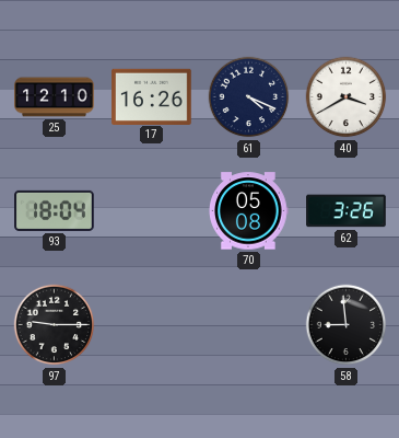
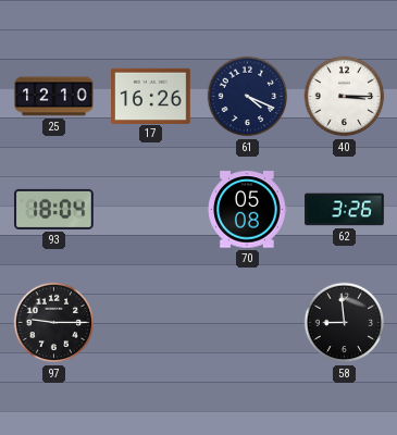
40: 3:40 -> 3:15
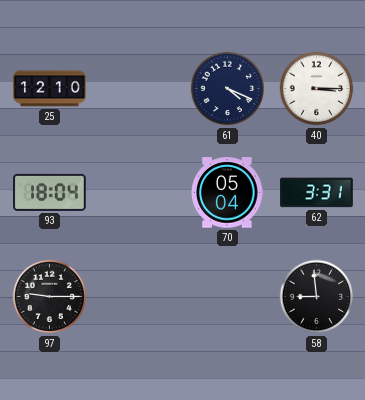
17: 16:26 -> none
70: 05:08 -> 05:04
62: 3:26 -> 3:31
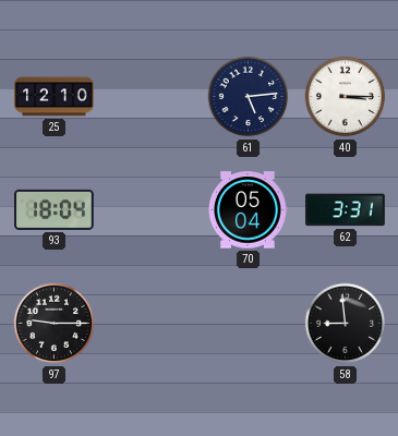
61: 4:19 -> 5:14
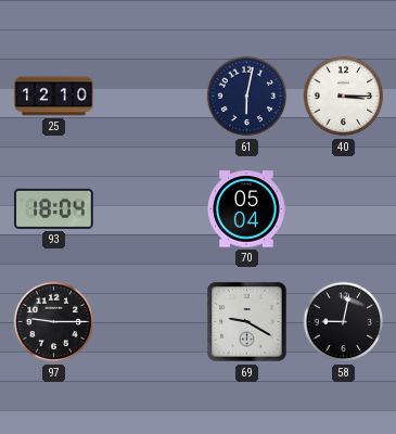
61: 5:14 -> 6:02
62: 3:31 -> none
69: none -> 9:20
58: 8:59 -> 9:02
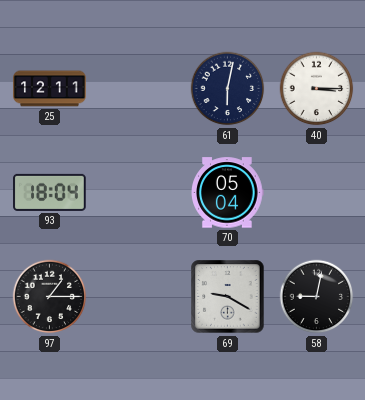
25: 12:10 -> 12:11
97: 9:15 -> 1:15
